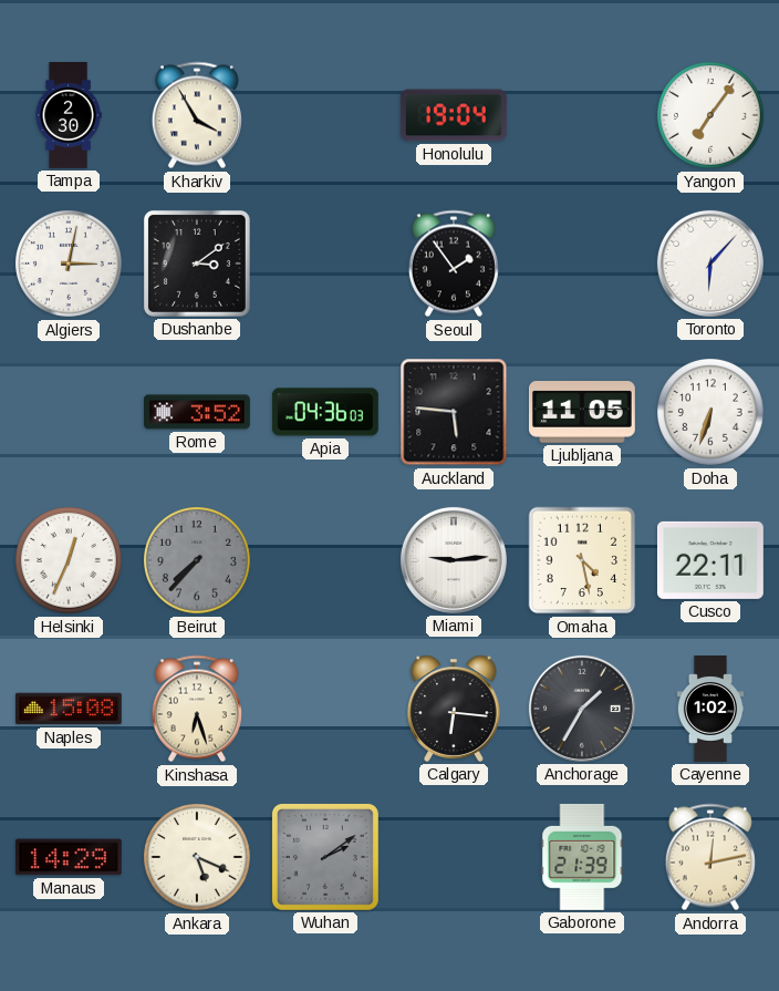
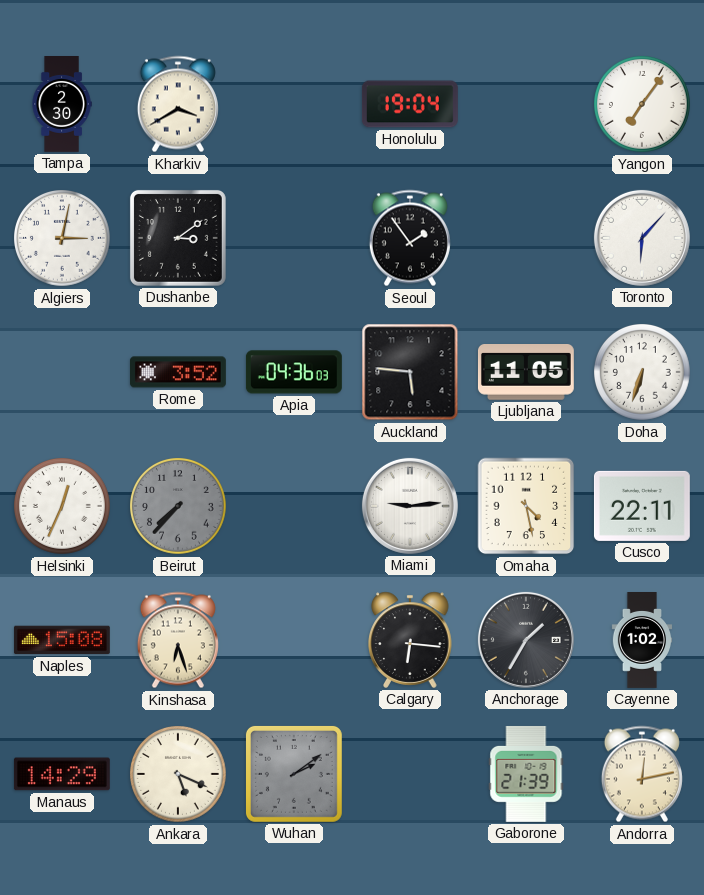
Kharkiv: 3:55 -> 3:40
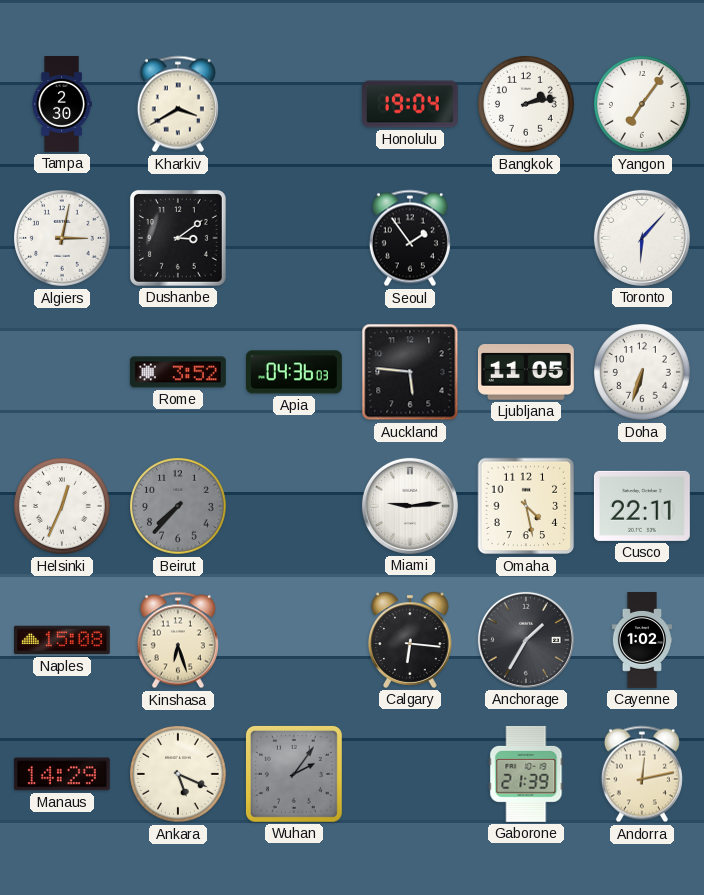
Bangkok: none -> 2:13
Wuhan: 2:09 -> 2:06
